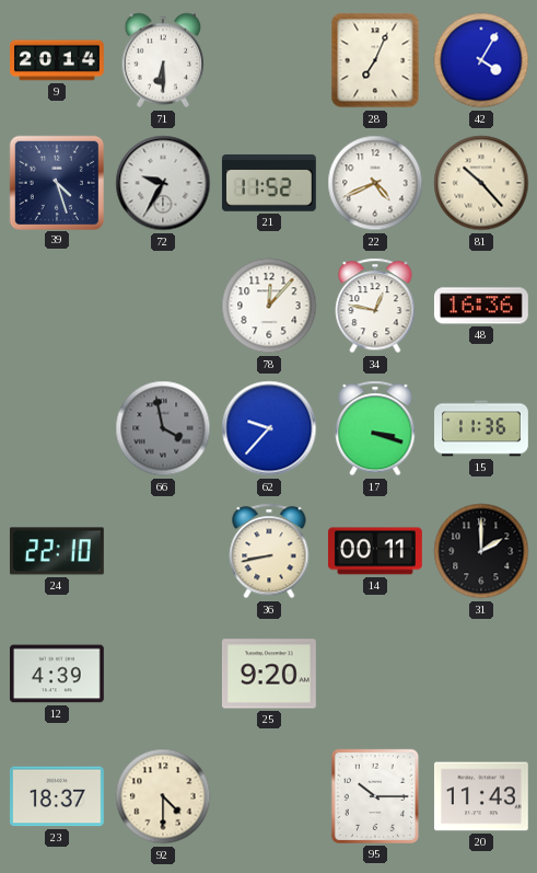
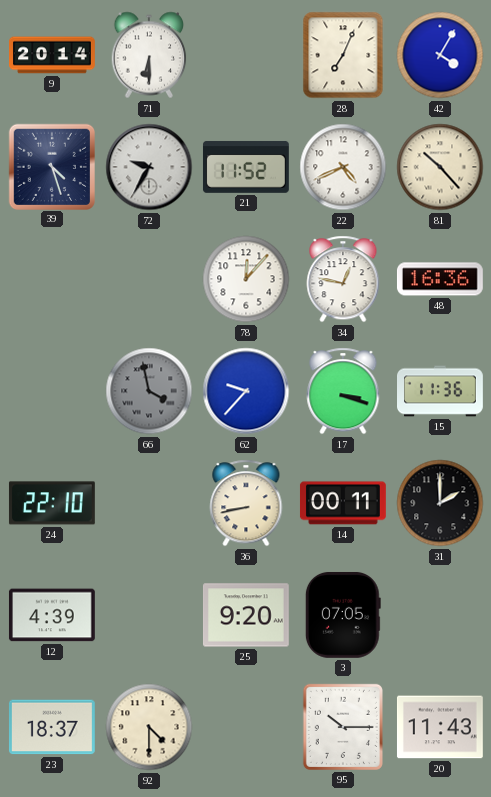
3: none -> 07:05
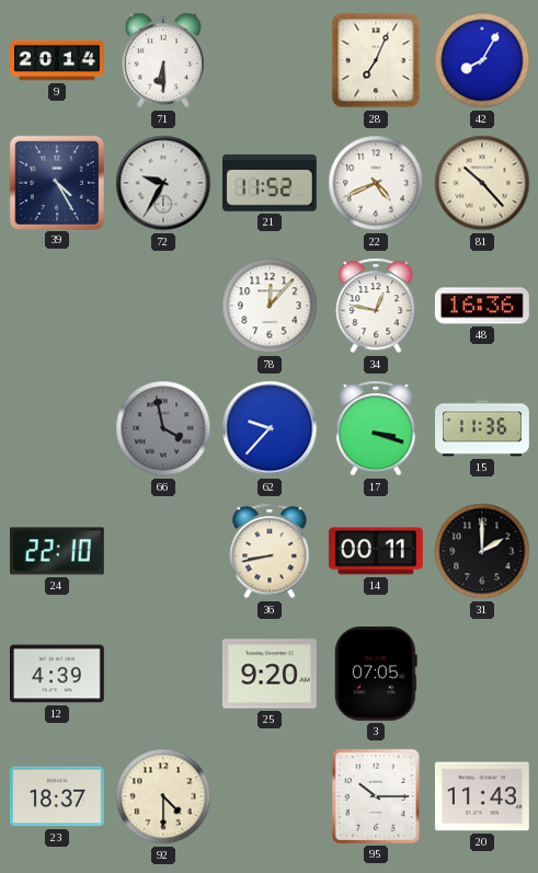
42: 4:05 -> 8:05
39: 4:27 -> 4:25
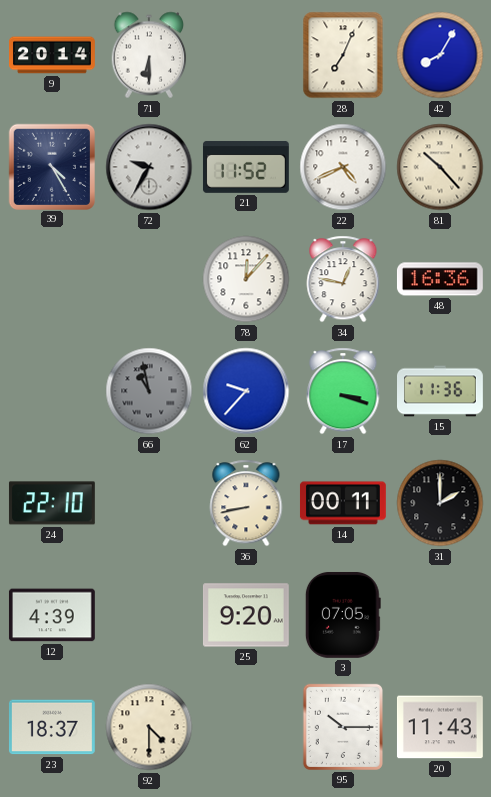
66: 3:58 -> 10:58
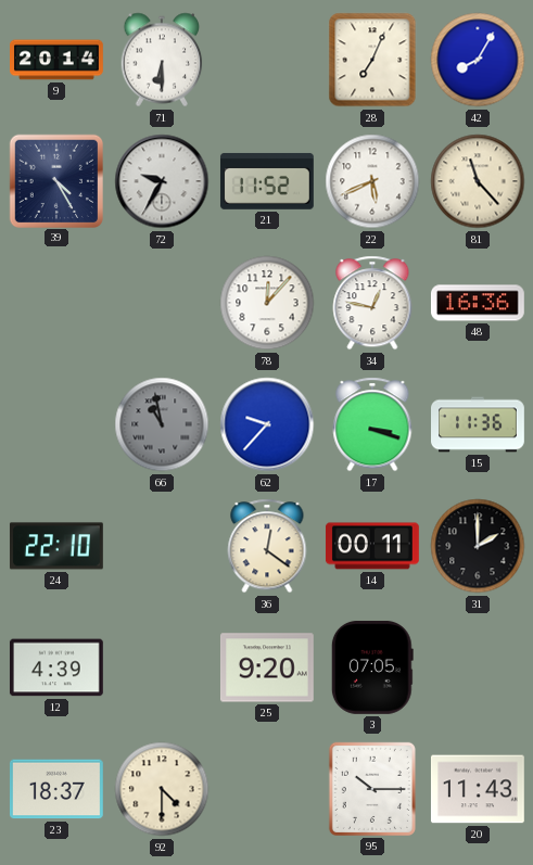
22: 4:41 -> 5:41
81: 10:23 -> 11:23
36: 8:43 -> 12:21
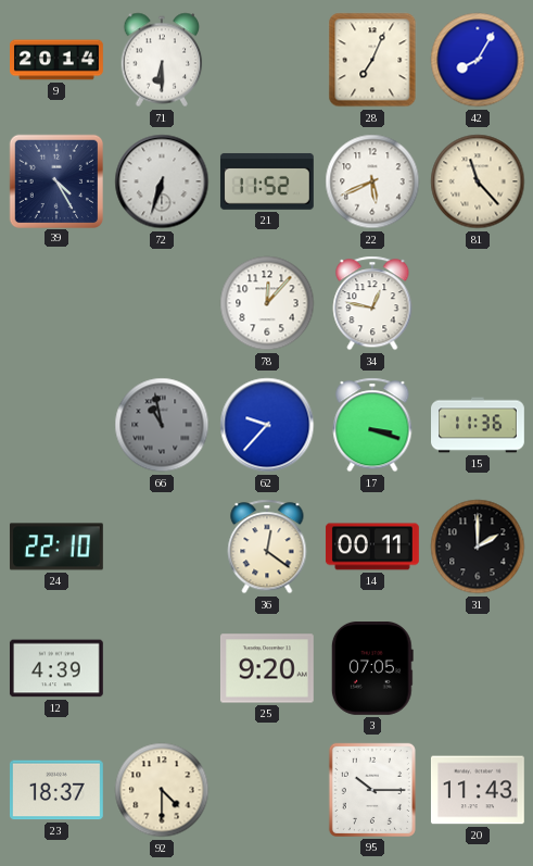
72: 9:35 -> 6:33
48: 16:36 -> none
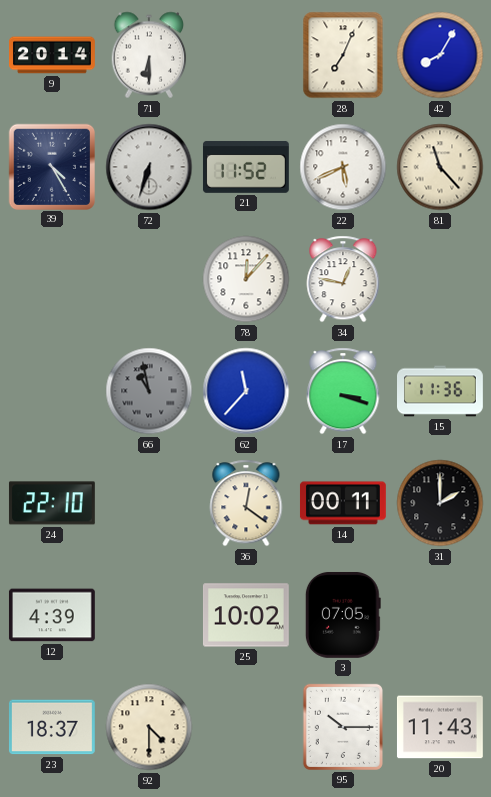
62: 9:37 -> 11:37
25: 9:20 -> 10:02
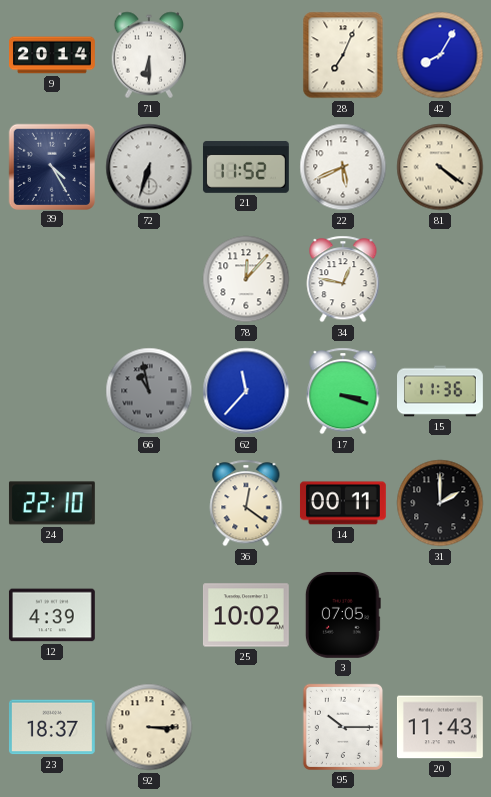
81: 11:23 -> 4:21
92: 4:30 -> 3:15
